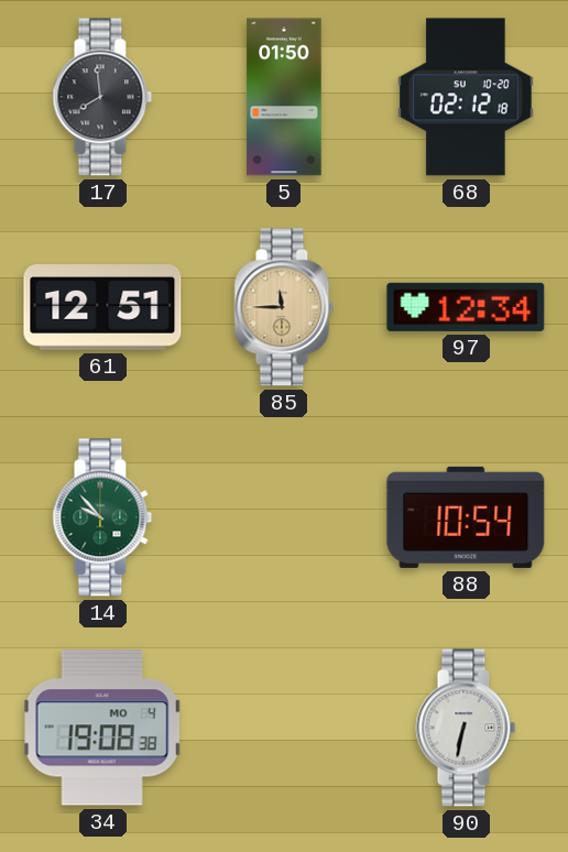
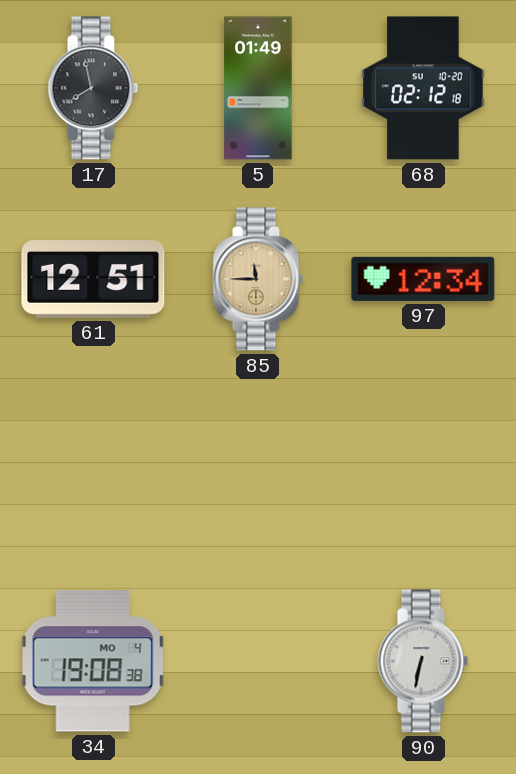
17: 7:59 -> 7:58
5: 01:50 -> 01:49
14: 9:53 -> none
88: 10:54 -> none
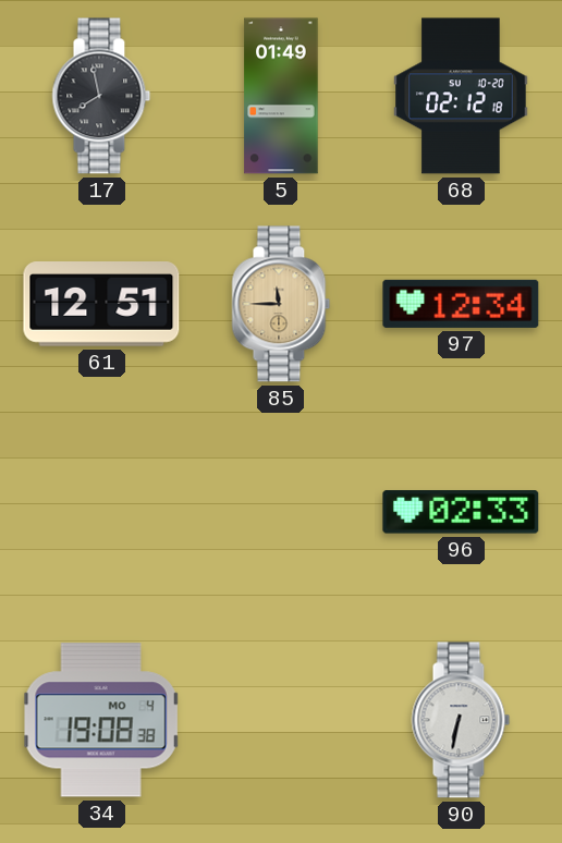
96: none -> 02:33
